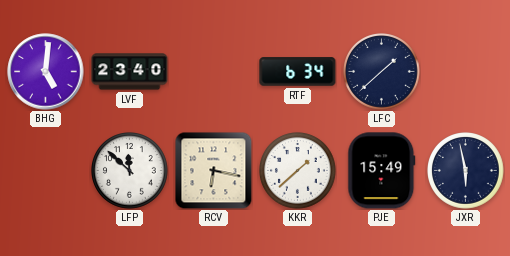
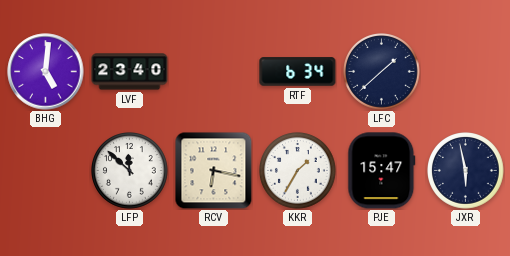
KKR: 1:38 -> 1:35
PJE: 15:49 -> 15:47
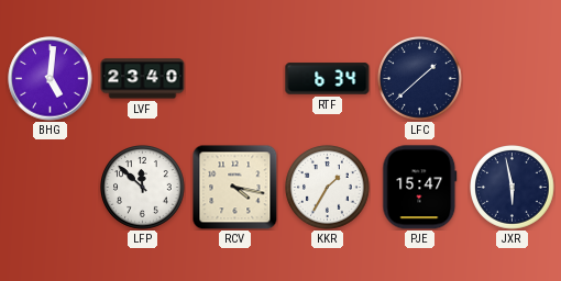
RCV: 6:17 -> 4:17
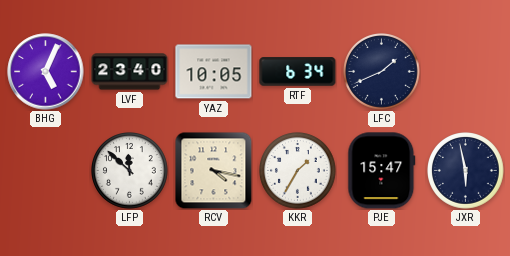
BHG: 5:01 -> 5:04
YAZ: none -> 10:05
LFC: 1:38 -> 1:41
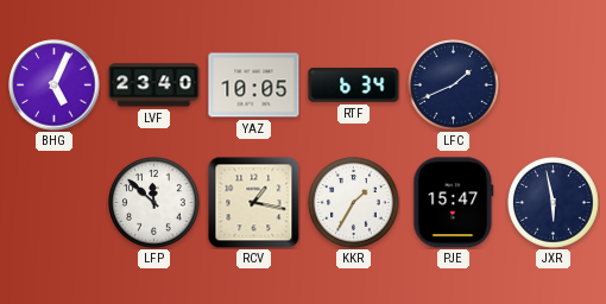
RCV: 4:17 -> 1:17
